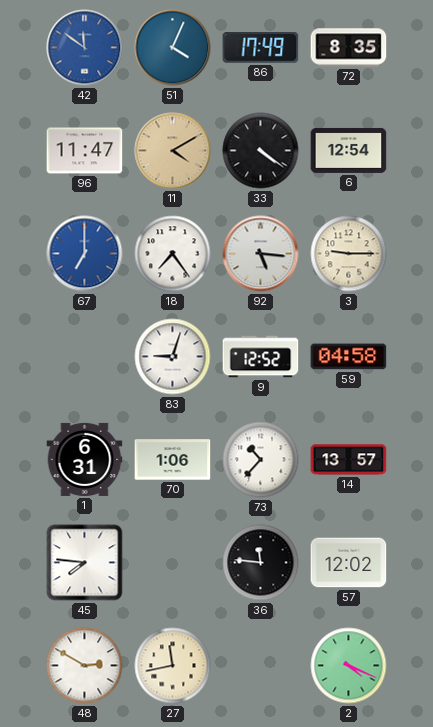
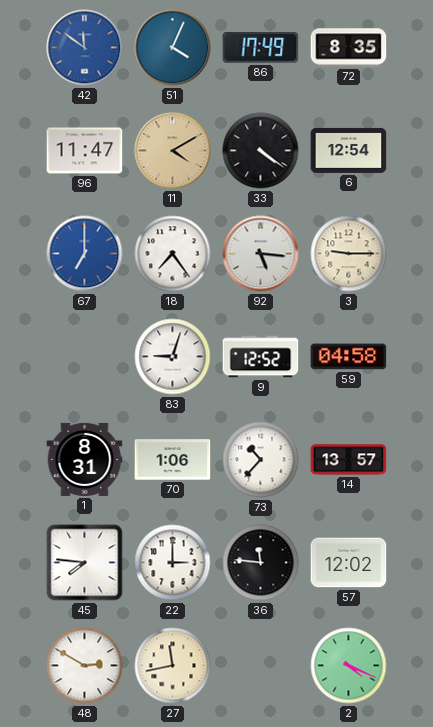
1: 6:31 -> 8:31
22: none -> 3:00
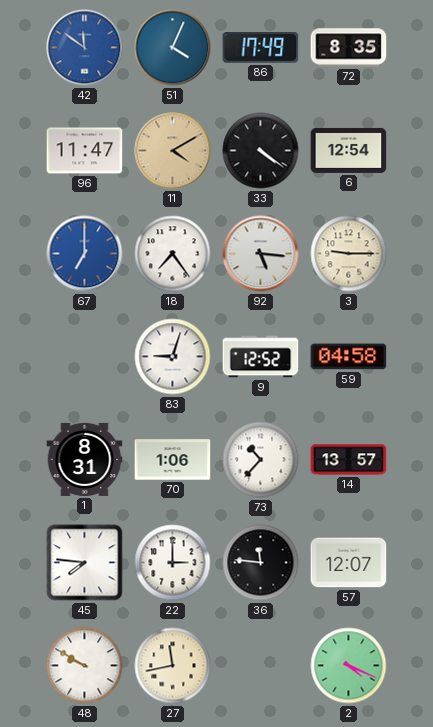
57: 12:02 -> 12:07
48: 2:50 -> 9:50
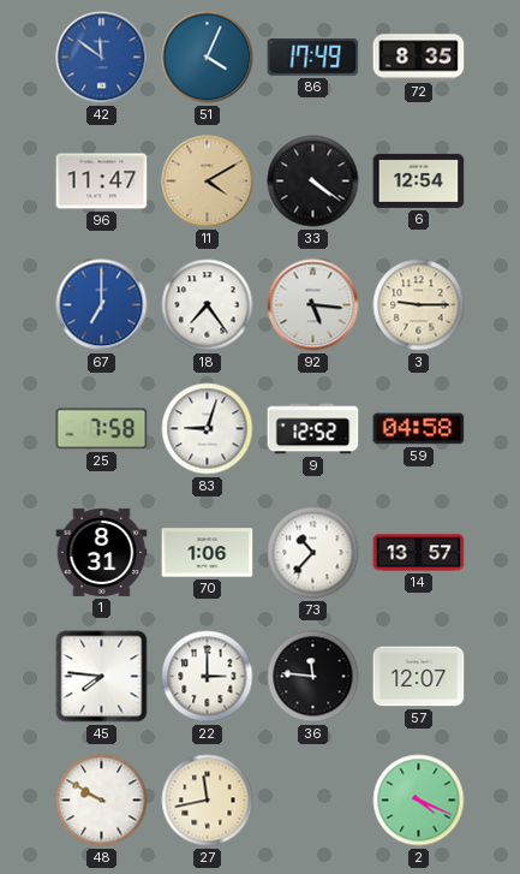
25: none -> 7:58
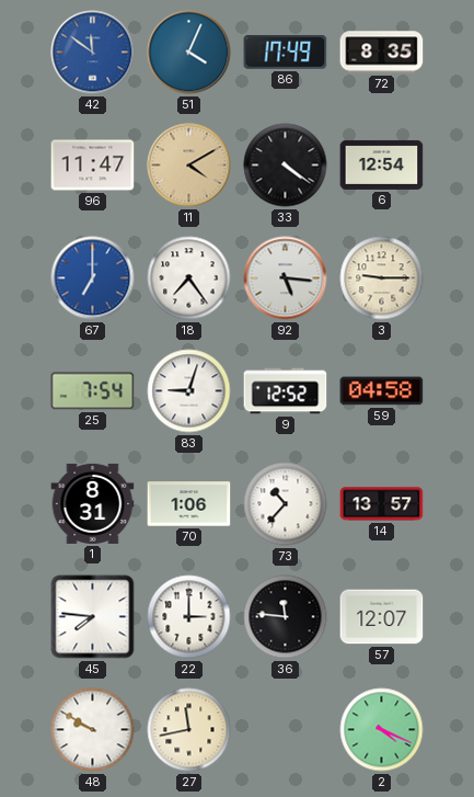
25: 7:58 -> 7:54
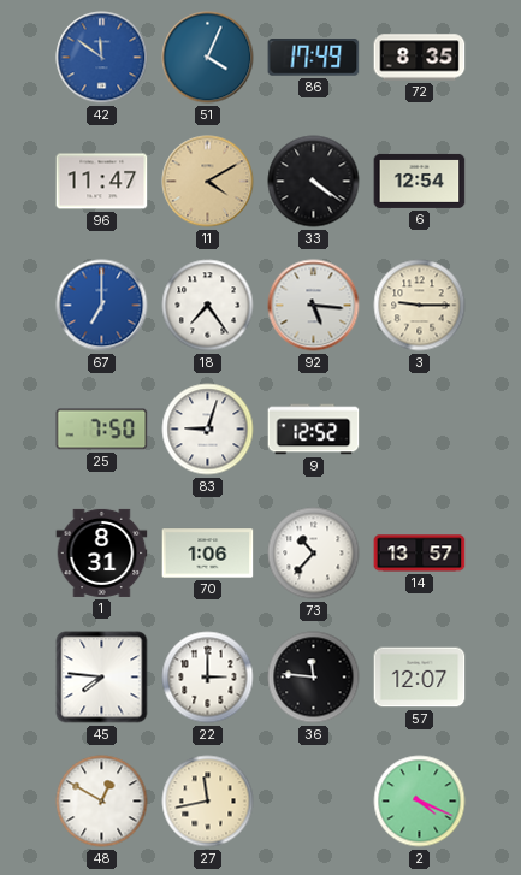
25: 7:54 -> 7:50
59: 04:58 -> none
48: 9:50 -> 12:50
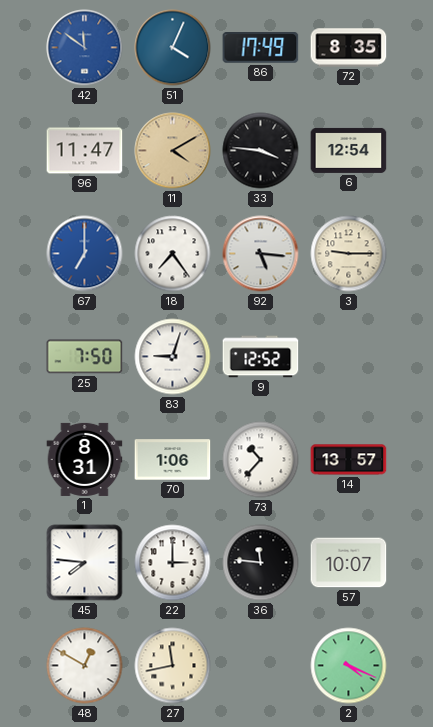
33: 4:21 -> 3:46
57: 12:07 -> 10:07
